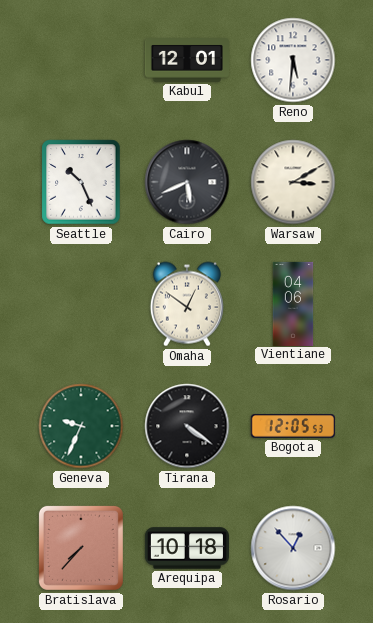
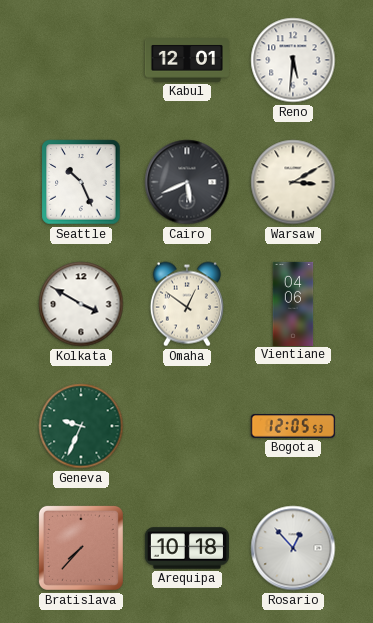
Kolkata: none -> 3:50
Tirana: 4:21 -> none
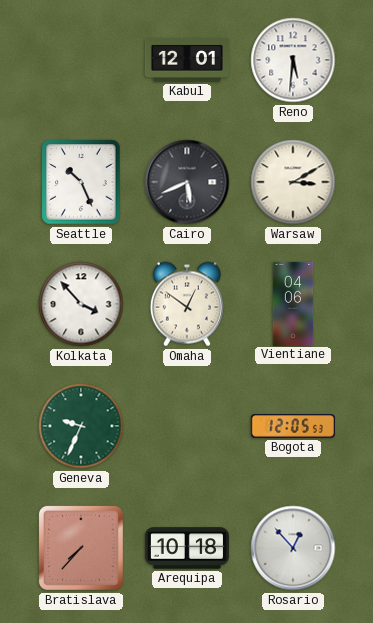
Kolkata: 3:50 -> 3:53
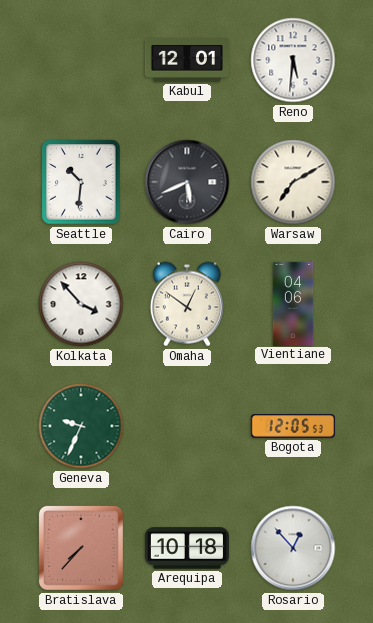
Seattle: 10:26 -> 10:31
Warsaw: 3:10 -> 7:10
